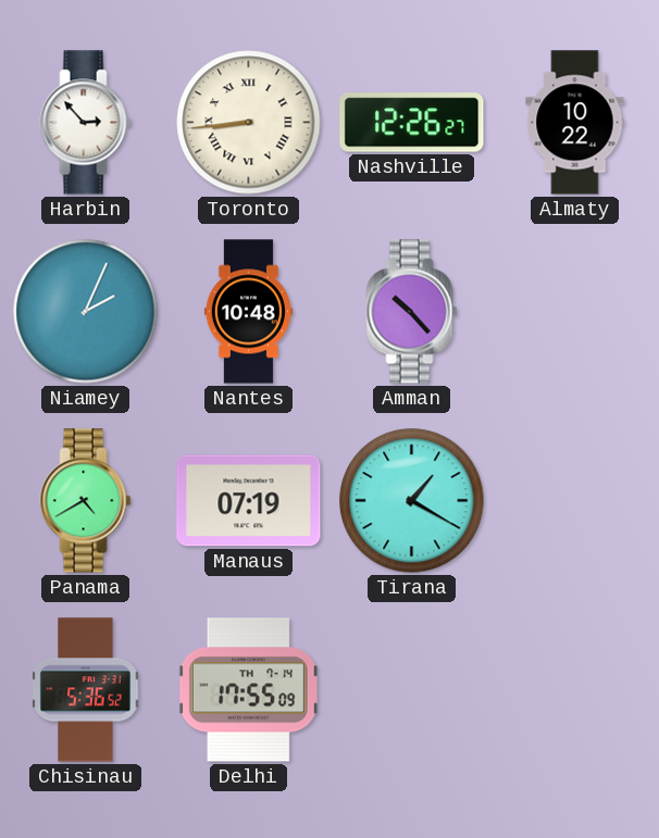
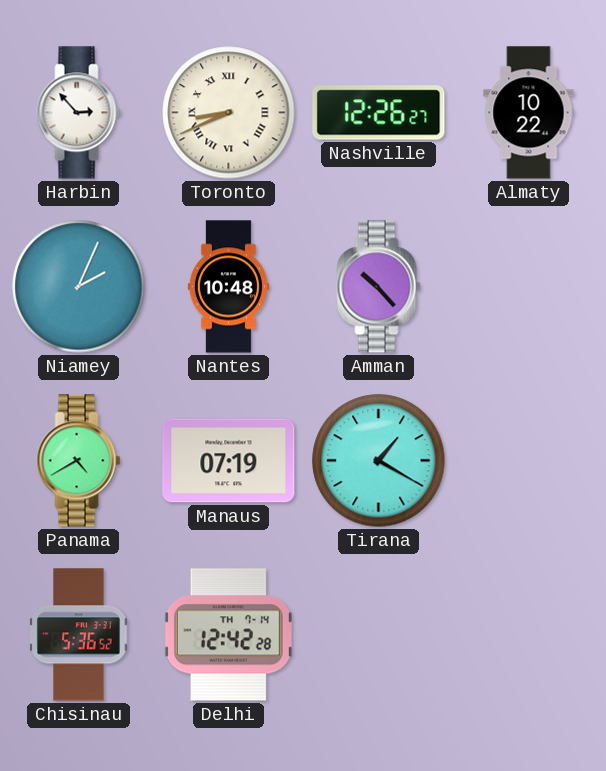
Toronto: 8:44 -> 8:41
Delhi: 17:55 -> 12:42
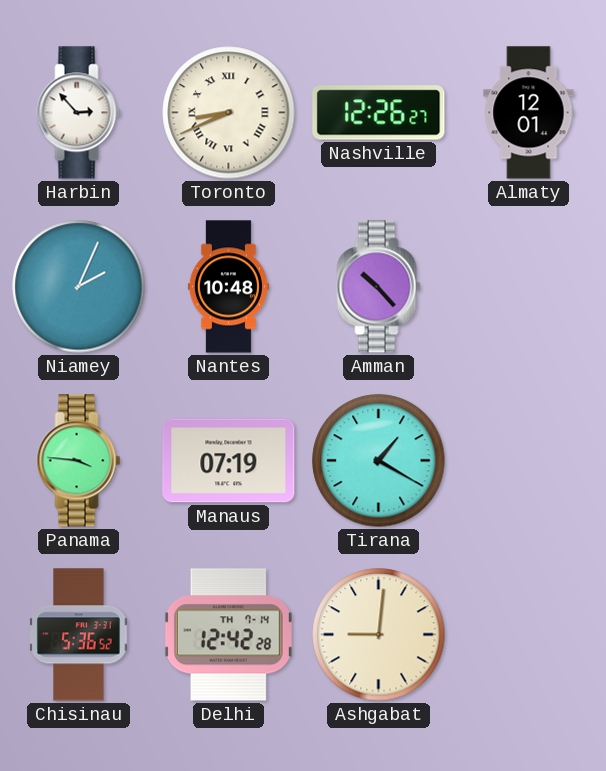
Almaty: 10:22 -> 12:01
Panama: 4:40 -> 3:46
Ashgabat: none -> 9:01
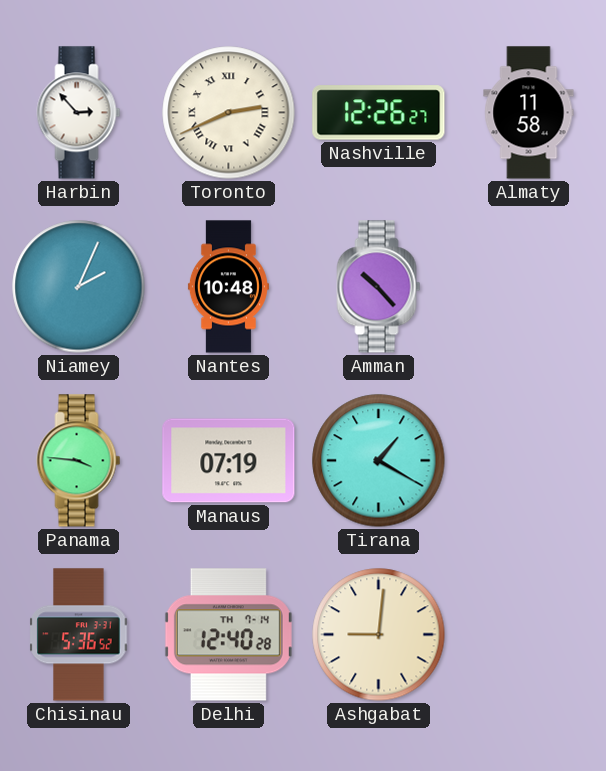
Toronto: 8:41 -> 2:41
Almaty: 12:01 -> 11:58
Delhi: 12:42 -> 12:40
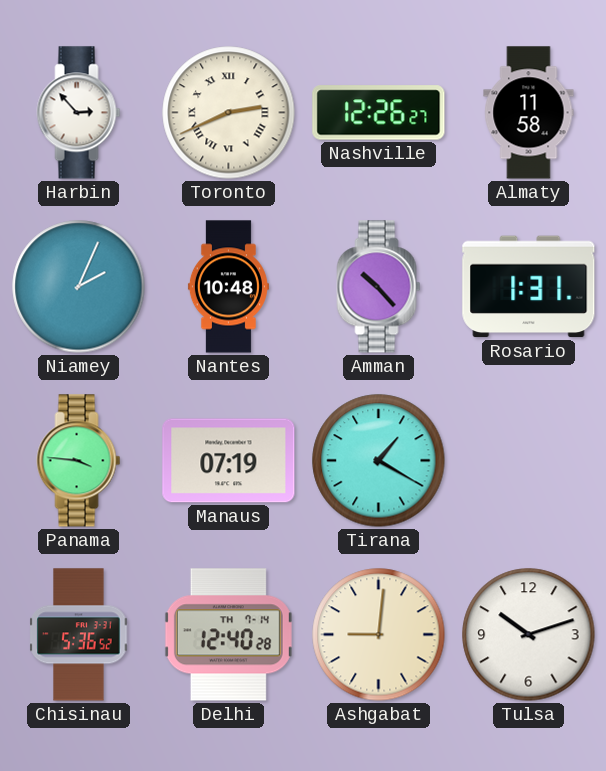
Rosario: none -> 1:31
Tulsa: none -> 10:12
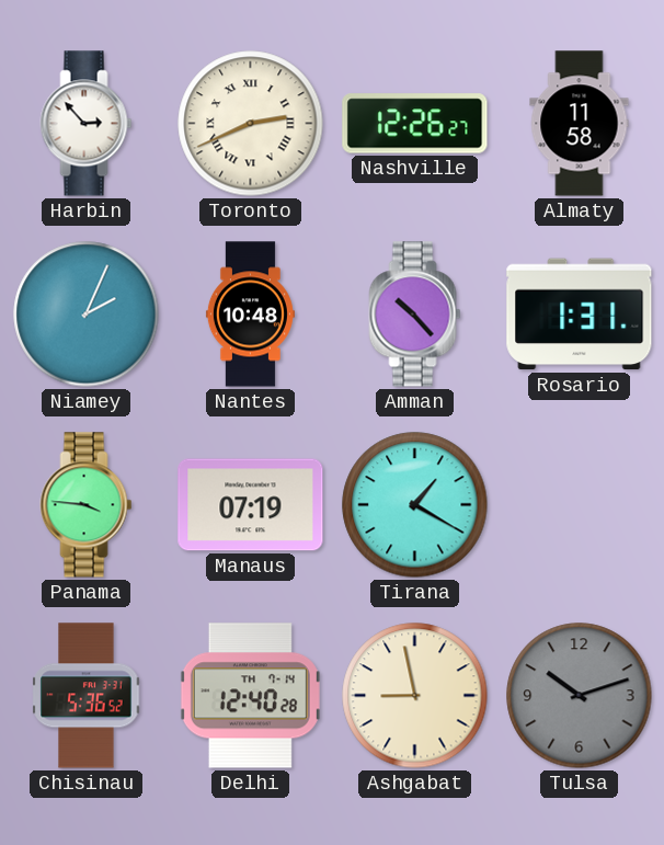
Ashgabat: 9:01 -> 8:58
Tulsa dial: white -> grey
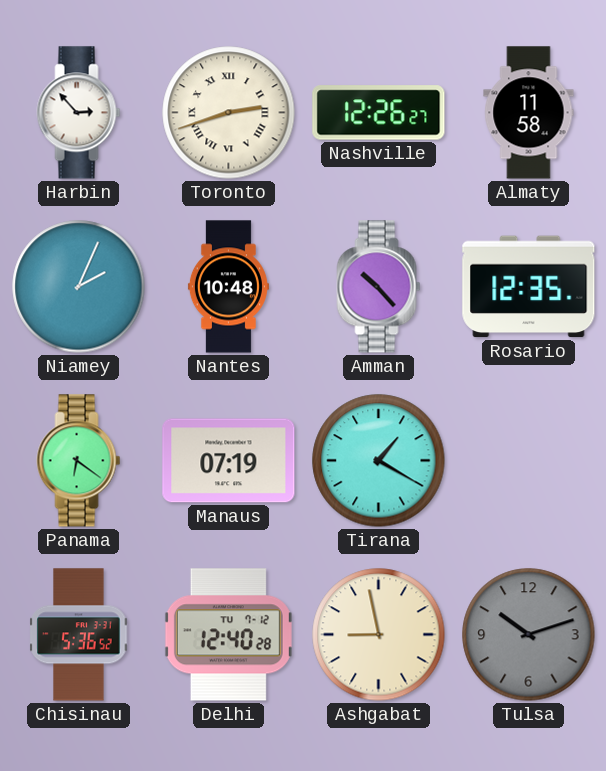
Toronto: 2:41 -> 2:42
Rosario: 1:31 -> 12:35
Panama: 3:46 -> 6:21
Delhi date: TH 7-14 -> TU 7-12
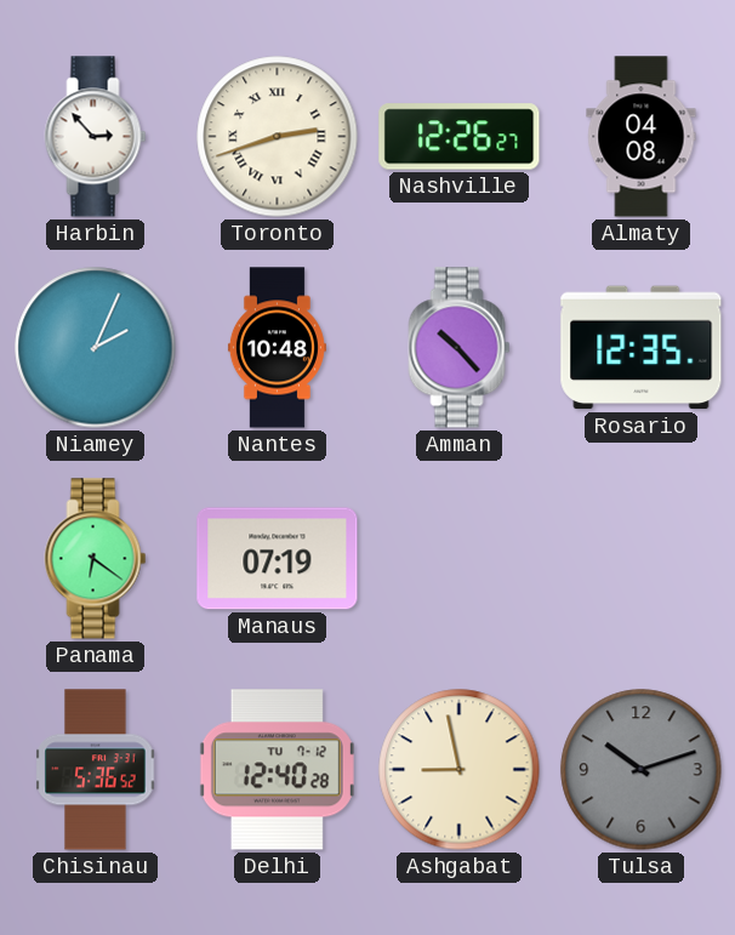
Almaty: 11:58 -> 04:08
Tirana: 1:20 -> none
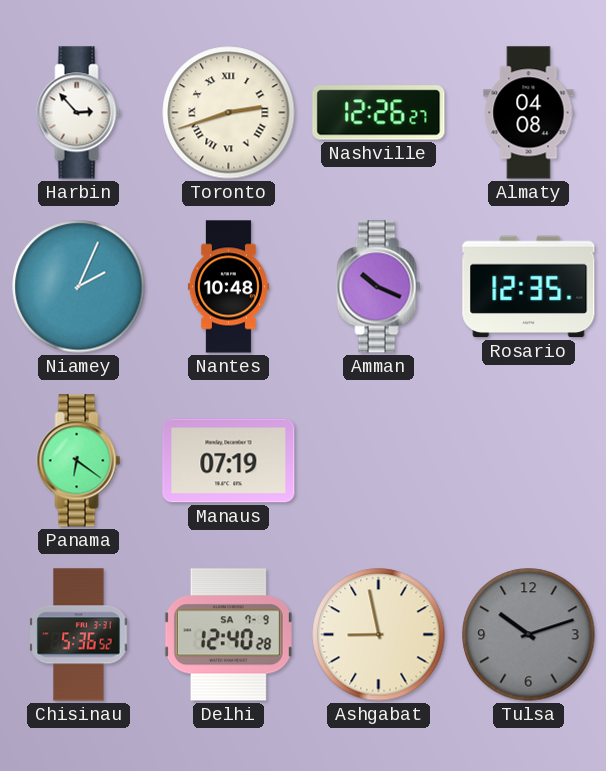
Amman: 10:23 -> 10:19
Delhi date: TU 7-12 -> SA 7-9
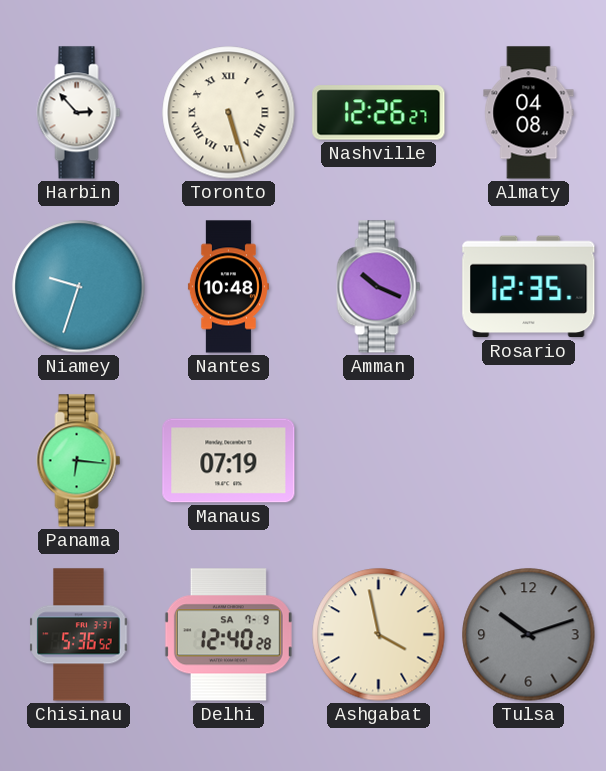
Toronto: 2:42 -> 5:27
Niamey: 2:04 -> 9:33
Panama: 6:21 -> 6:16
Ashgabat: 8:58 -> 3:58
